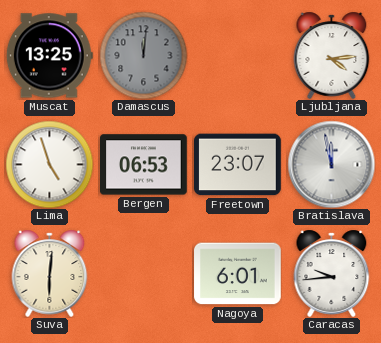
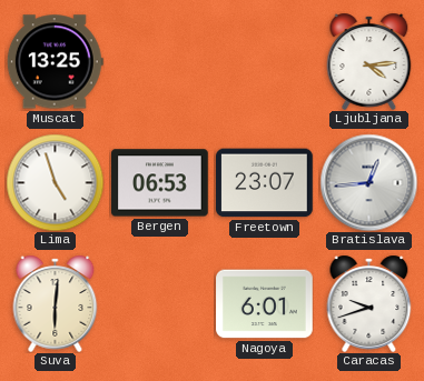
Damascus: 12:01 -> none
Bratislava: 11:58 -> 12:44
Caracas: 9:44 -> 9:42
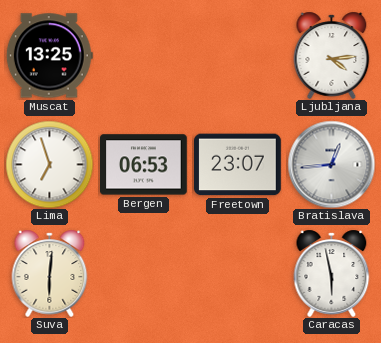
Lima: 4:57 -> 6:57
Nagoya: 6:01 -> none
Caracas: 9:42 -> 5:58
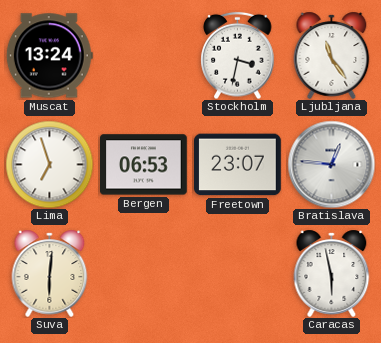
Muscat: 13:25 -> 13:24
Stockholm: none -> 3:32
Ljubljana: 4:14 -> 11:24
Bratislava: 12:44 -> 12:46
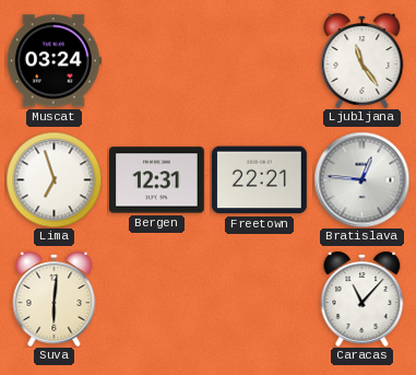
Muscat: 13:24 -> 03:24
Stockholm: 3:32 -> none
Bergen: 06:53 -> 12:31
Freetown: 23:07 -> 22:21
Caracas: 5:58 -> 11:07
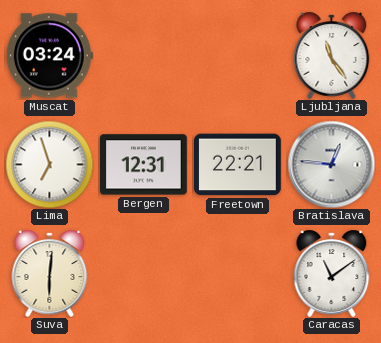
Caracas: 11:07 -> 11:09
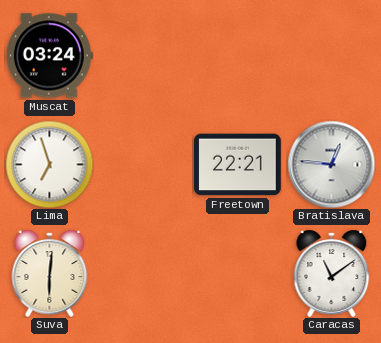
Ljubljana: 11:24 -> none
Bergen: 12:31 -> none
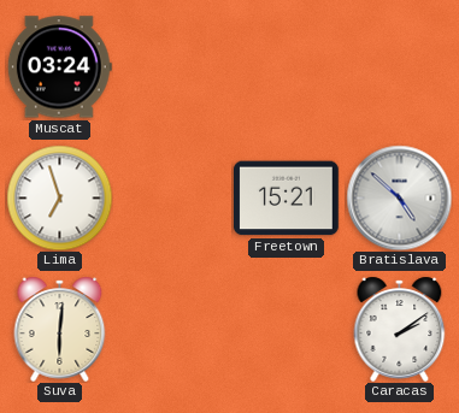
Freetown: 22:21 -> 15:21
Bratislava: 12:46 -> 4:52
Caracas: 11:09 -> 2:09
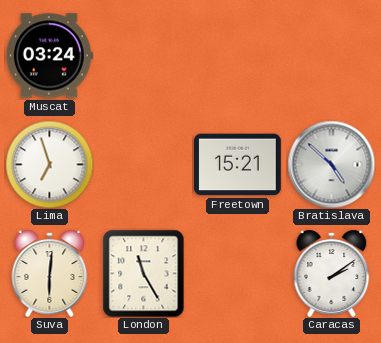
London: none -> 11:25
